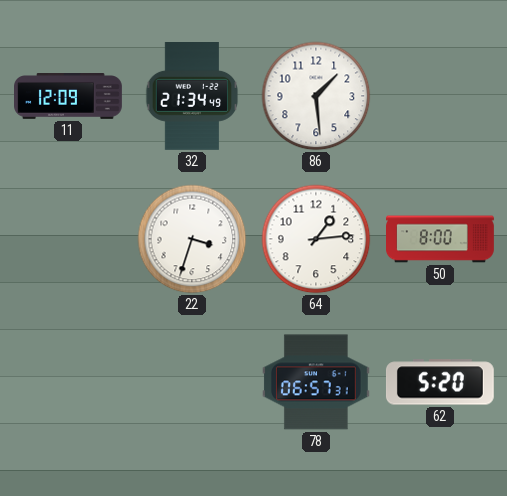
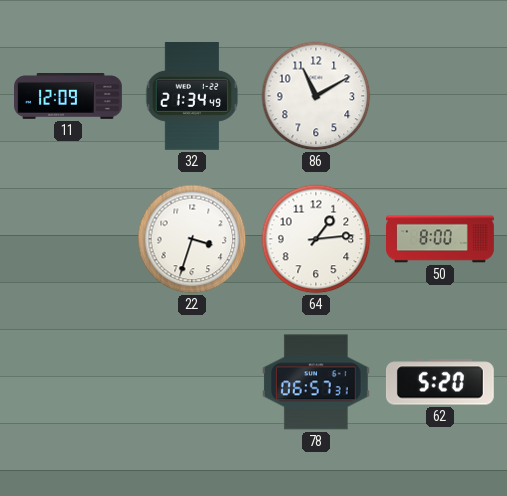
86: 1:29 -> 11:10
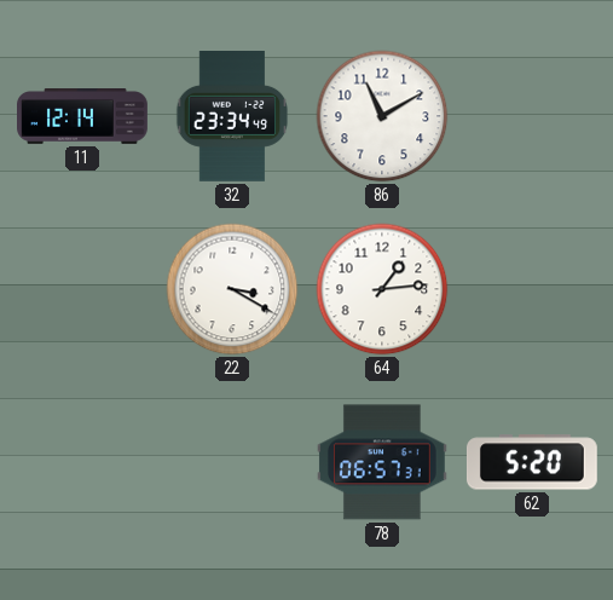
11: 12:09 -> 12:14
32: 21:34 -> 23:34
22: 3:33 -> 3:20
50: 8:00 -> none
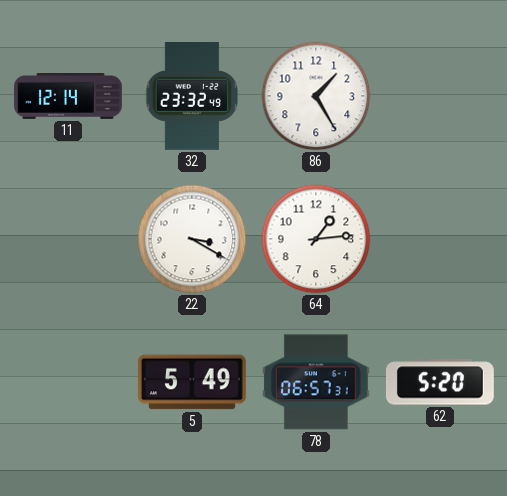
32: 23:34 -> 23:32
86: 11:10 -> 1:25
5: none -> 5:49
